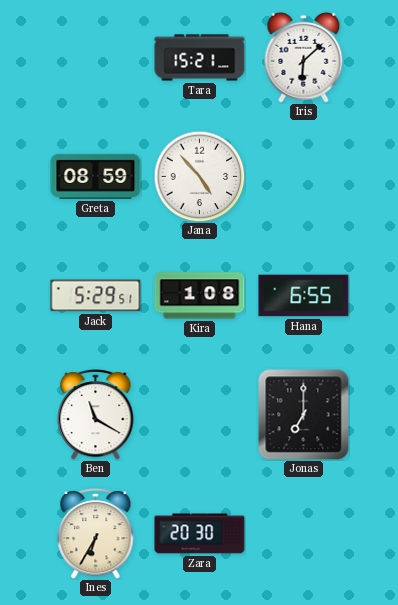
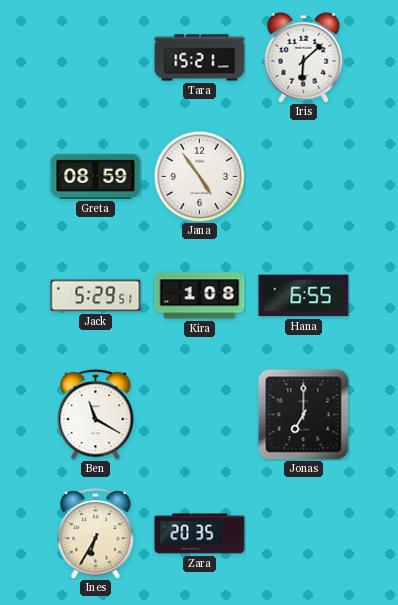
Jana: 4:53 -> 4:54
Zara: 20:30 -> 20:35
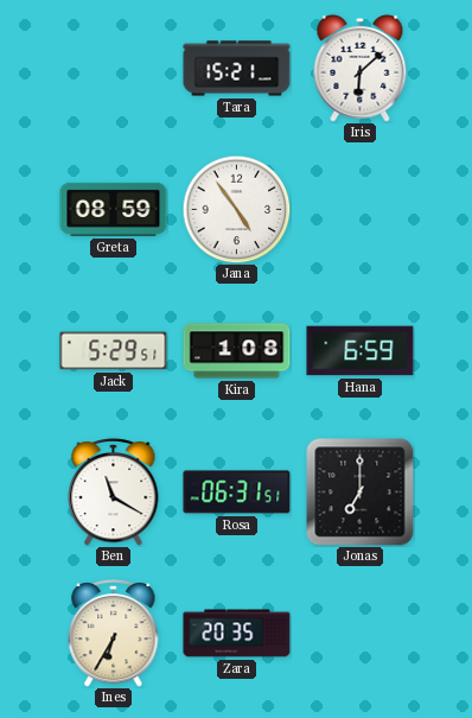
Hana: 6:55 -> 6:59
Rosa: none -> 06:31
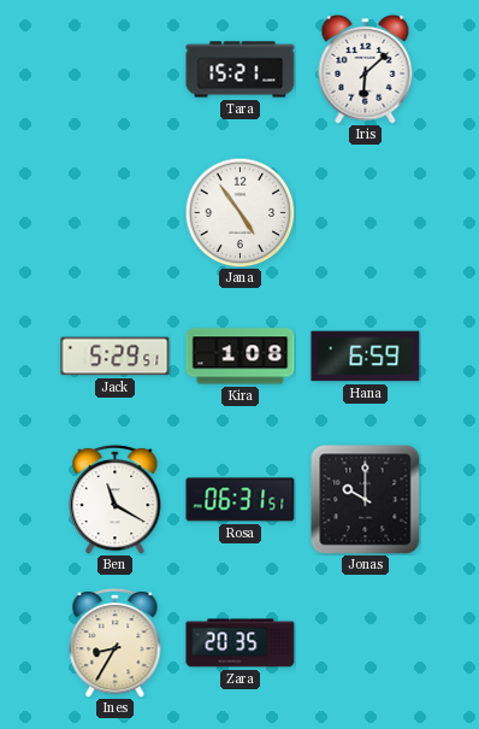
Greta: 08:59 -> none
Jonas: 7:00 -> 10:00
Ines: 6:35 -> 8:35
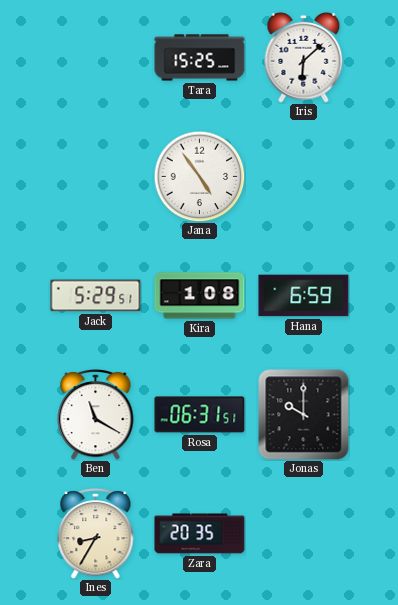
Tara: 15:21 -> 15:25
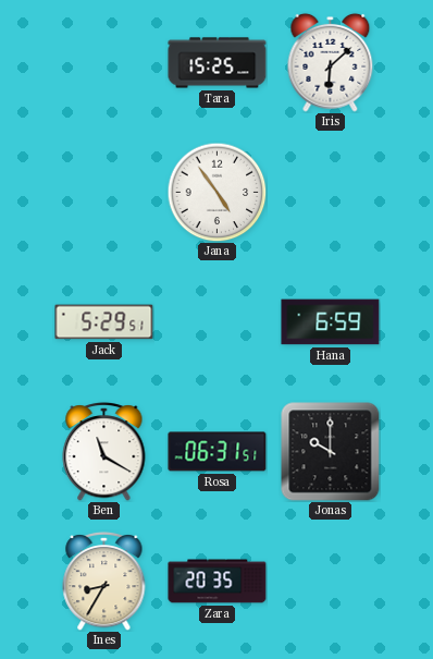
Kira: 1:08 -> none
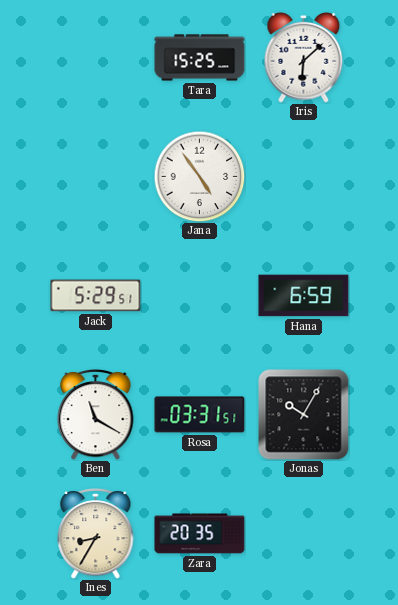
Rosa: 06:31 -> 03:31
Jonas: 10:00 -> 10:05
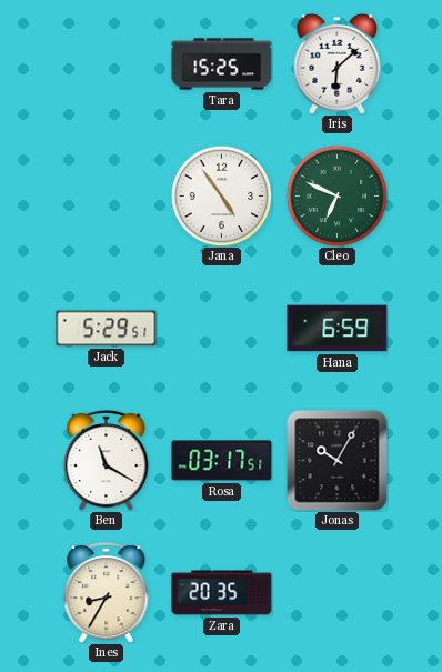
Cleo: none -> 6:49
Rosa: 03:31 -> 03:17
